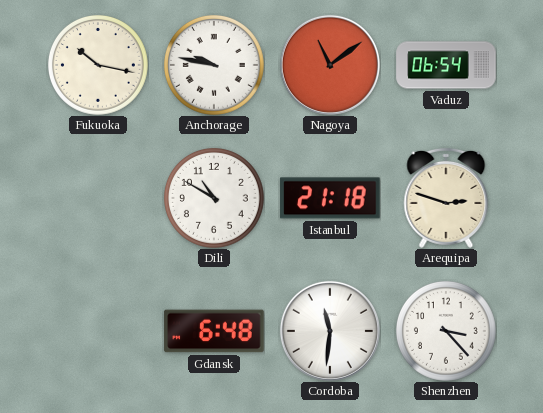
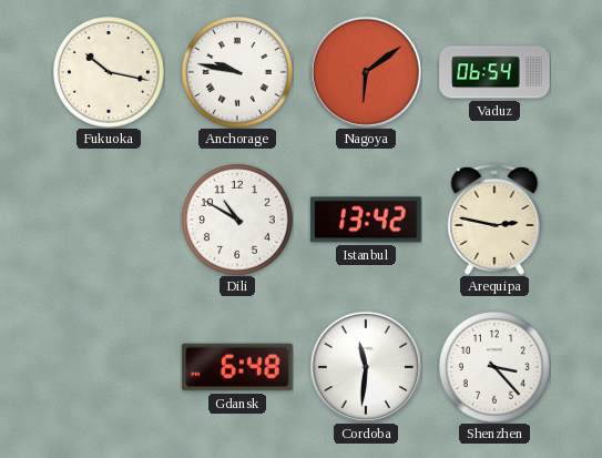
Nagoya: 11:09 -> 6:09
Istanbul: 21:18 -> 13:42
Arequipa: 2:48 -> 2:47
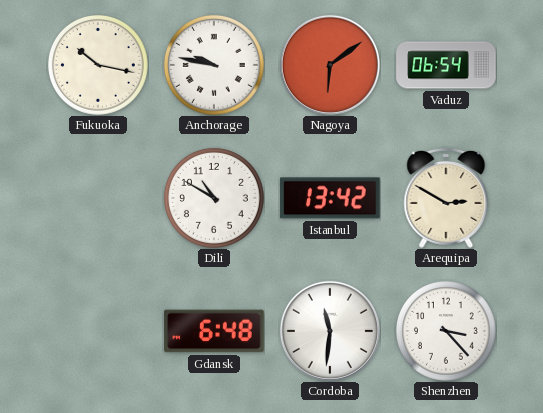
Arequipa: 2:47 -> 2:50
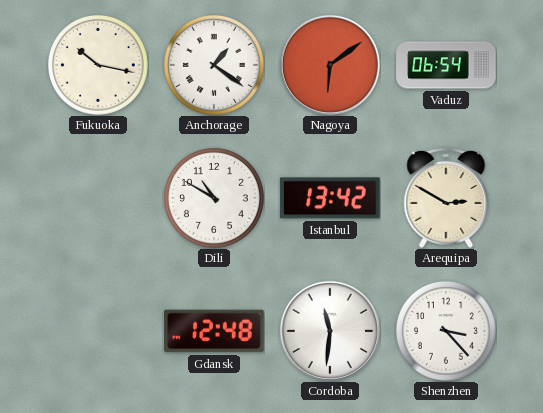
Anchorage: 9:47 -> 1:21
Gdansk: 6:48 -> 12:48
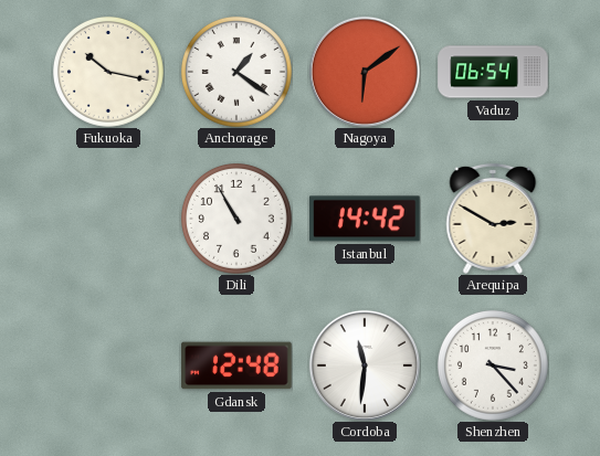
Dili: 10:50 -> 10:55
Istanbul: 13:42 -> 14:42
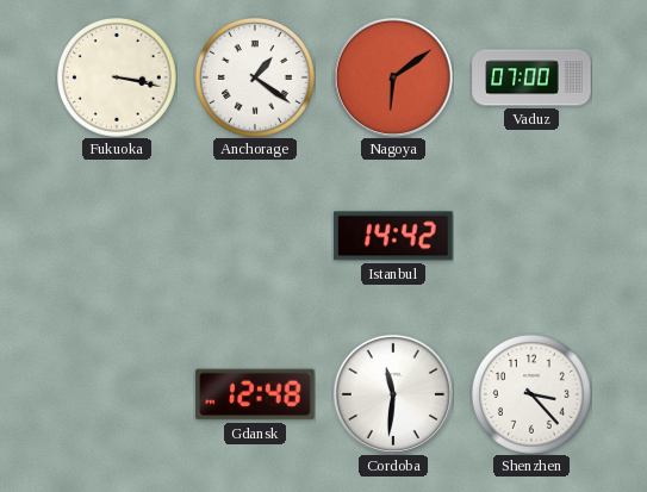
Fukuoka: 10:17 -> 3:17
Vaduz: 06:54 -> 07:00
Dili: 10:55 -> none
Arequipa: 2:50 -> none
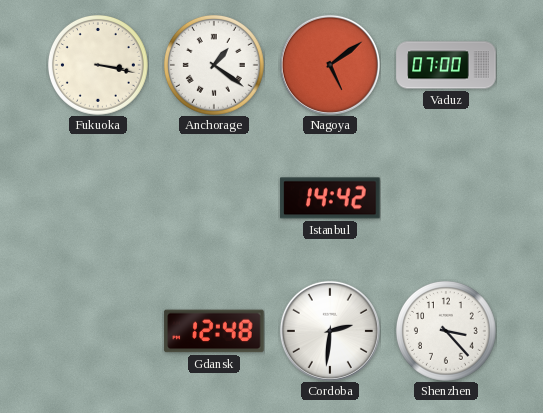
Nagoya: 6:09 -> 5:09
Cordoba: 11:31 -> 2:31
